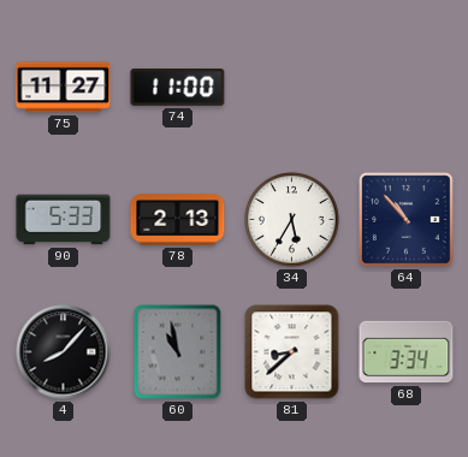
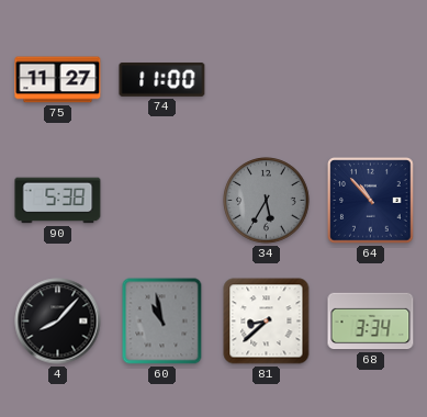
90: 5:33 -> 5:38
78: 2:13 -> none
34 dial: white -> grey
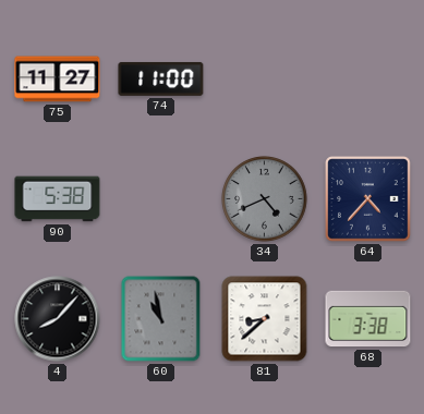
34: 5:35 -> 4:41
64: 10:53 -> 4:37
68: 3:34 -> 3:38
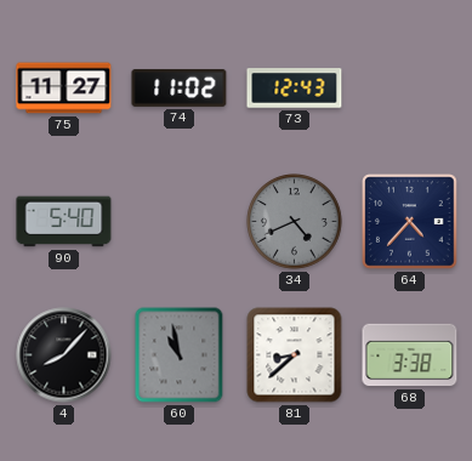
74: 11:00 -> 11:02
73: none -> 12:43
90: 5:38 -> 5:40
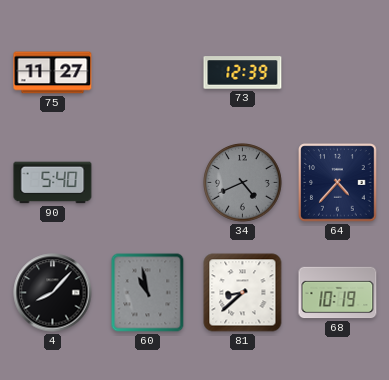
74: 11:02 -> none
73: 12:43 -> 12:39
68: 3:38 -> 10:19
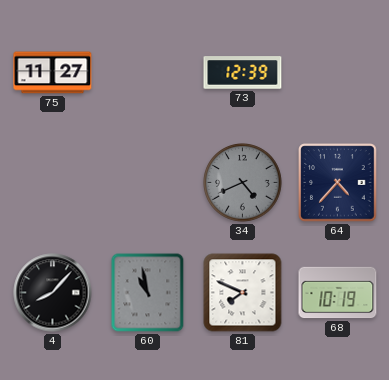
90: 5:40 -> none
81: 8:38 -> 7:49
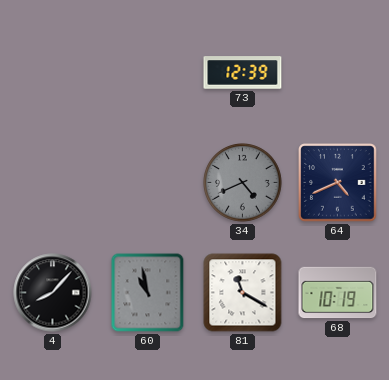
75: 11:27 -> none
64: 4:37 -> 4:41
81: 7:49 -> 11:20
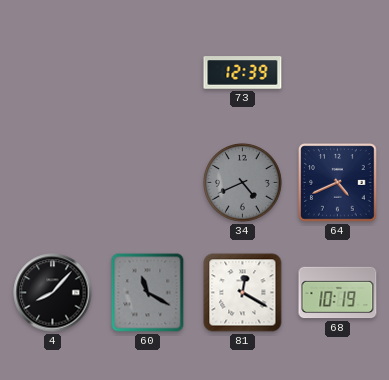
60: 10:58 -> 11:20
81: 11:20 -> 12:20
